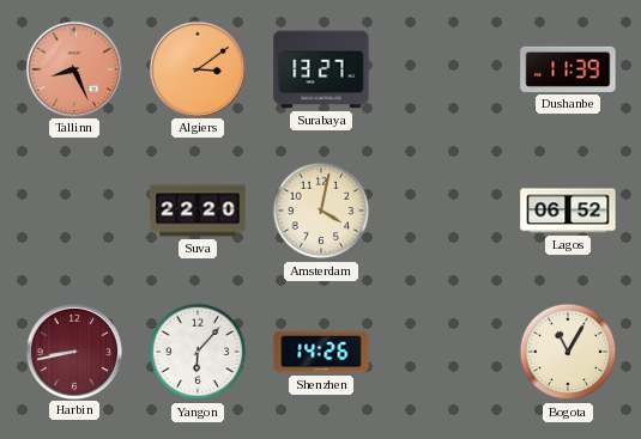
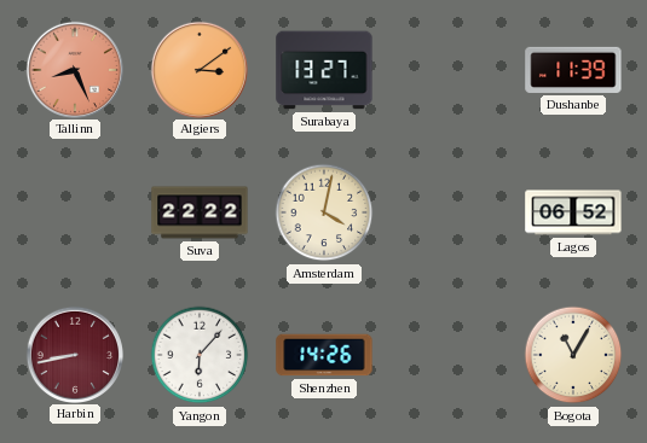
Suva: 22:20 -> 22:22
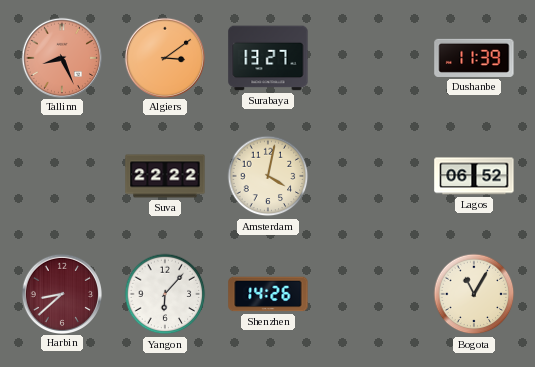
Harbin: 8:43 -> 8:38
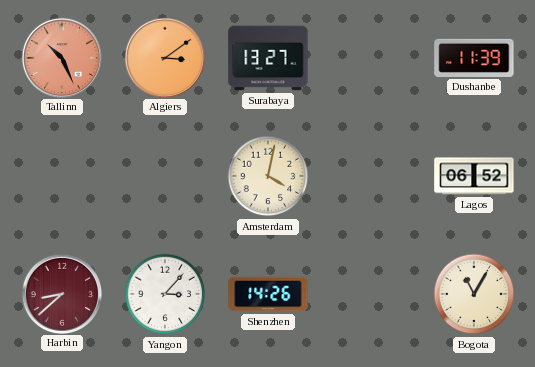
Tallinn: 8:26 -> 10:26
Suva: 22:22 -> none
Yangon: 6:07 -> 3:07
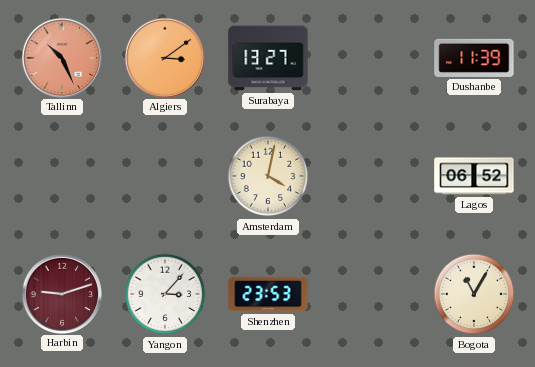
Harbin: 8:38 -> 9:12
Shenzhen: 14:26 -> 23:53
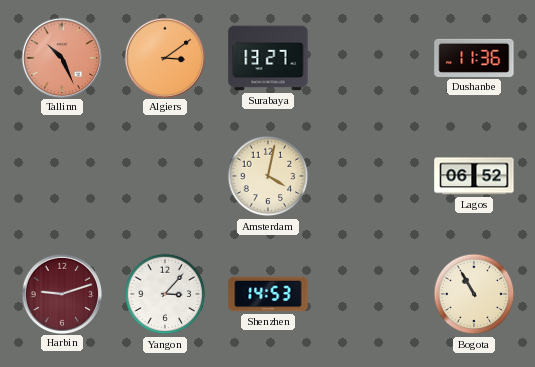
Dushanbe: 11:39 -> 11:36
Shenzhen: 23:53 -> 14:53
Bogota: 11:05 -> 10:55
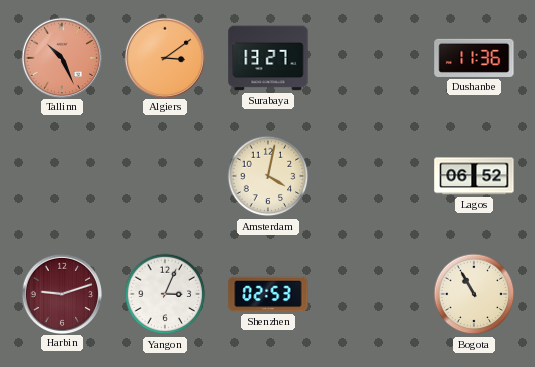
Yangon: 3:07 -> 3:04
Shenzhen: 14:53 -> 02:53
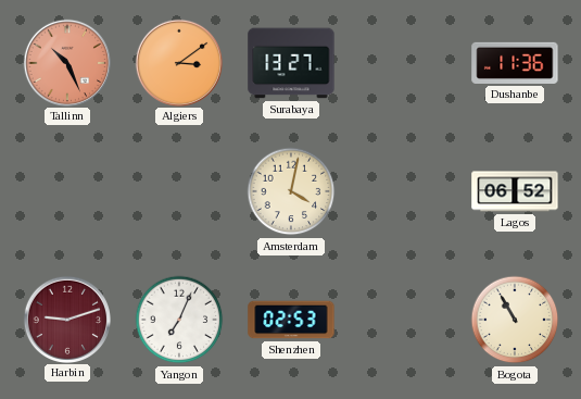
Yangon: 3:04 -> 7:04
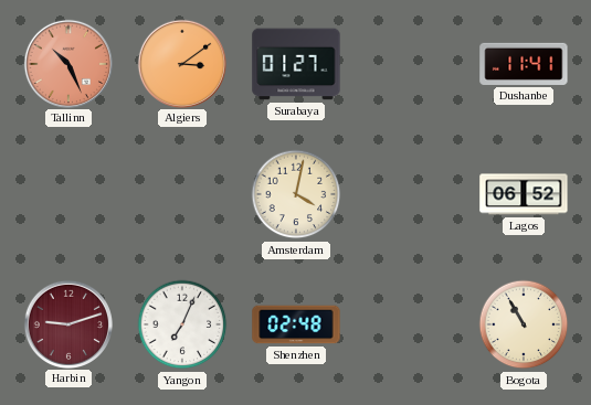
Surabaya: 13:27 -> 01:27
Dushanbe: 11:36 -> 11:41
Shenzhen: 02:53 -> 02:48
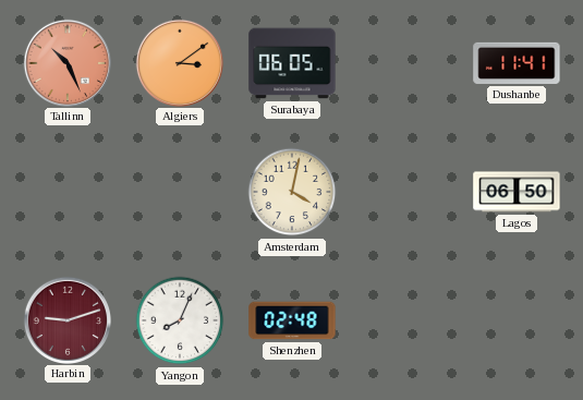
Surabaya: 01:27 -> 06:05
Lagos: 06:52 -> 06:50
Yangon: 7:04 -> 8:04
Bogota: 10:55 -> none
